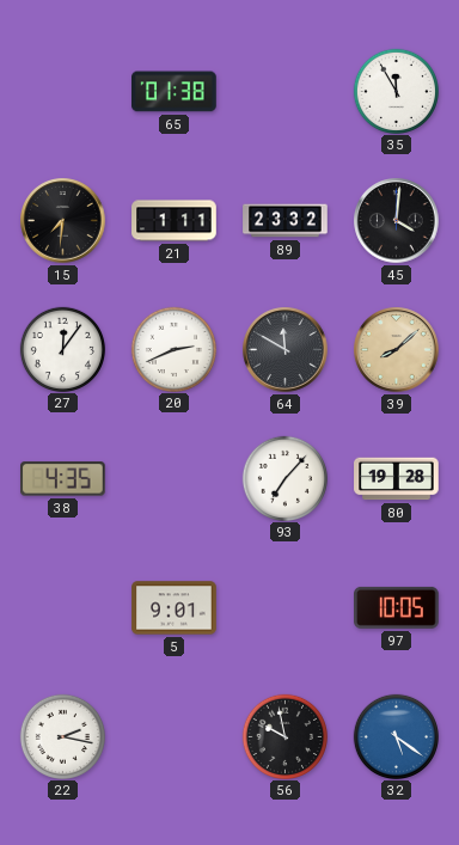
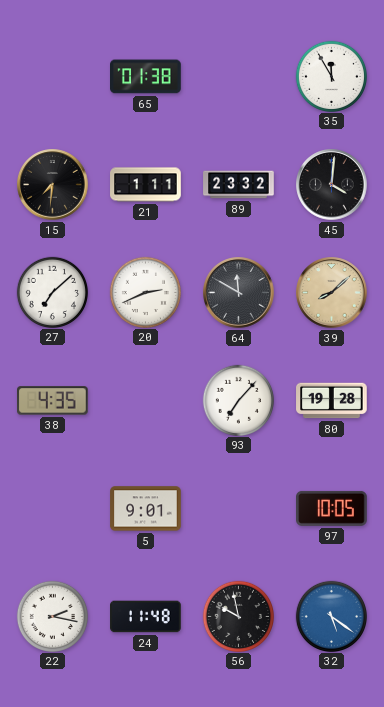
27: 12:06 -> 7:08
24: none -> 11:48
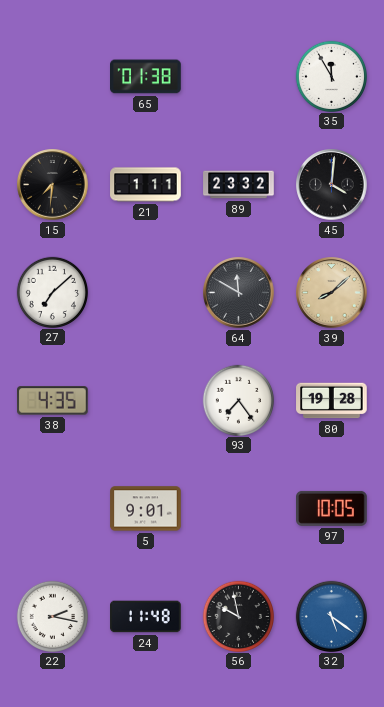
20: 2:41 -> none
93: 7:07 -> 7:24
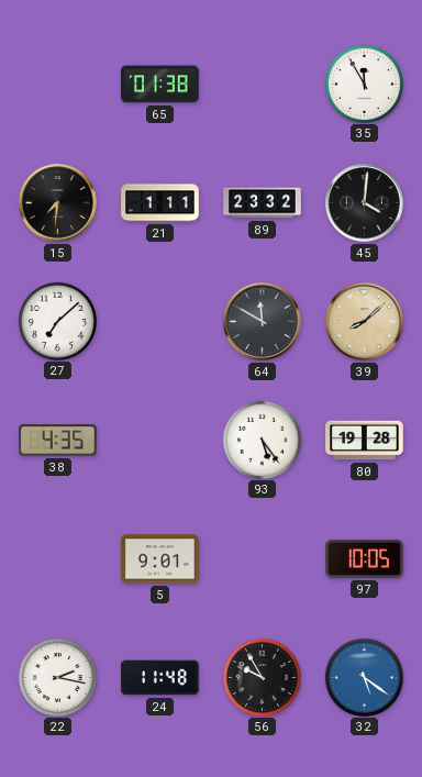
93: 7:24 -> 5:24
56: 9:58 -> 9:55
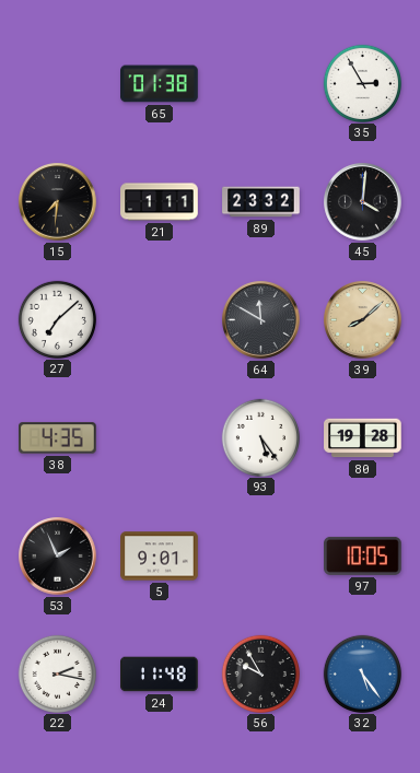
35: 11:55 -> 2:55
53: none -> 1:56
32: 5:21 -> 5:24
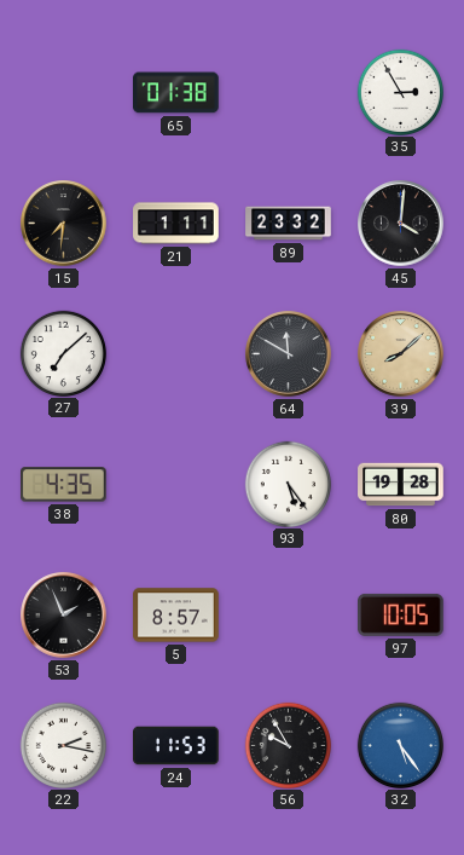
5: 9:01 -> 8:57
24: 11:48 -> 11:53
